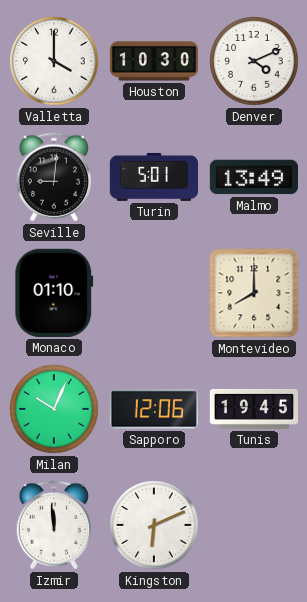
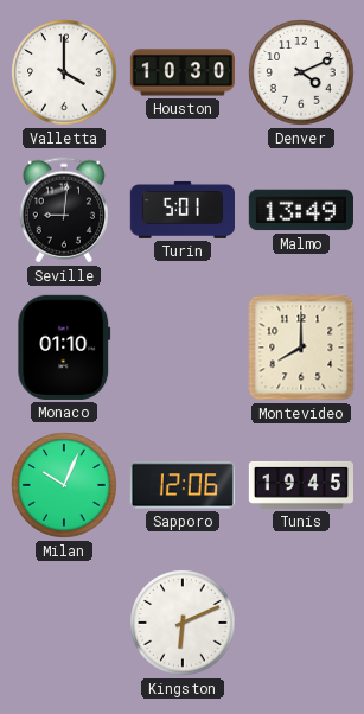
Izmir: 11:59 -> none
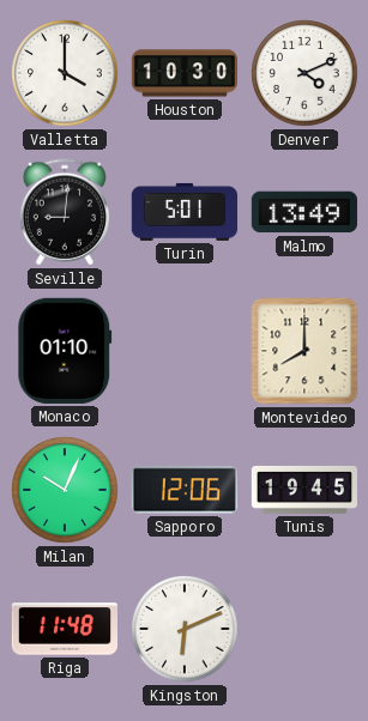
Riga: none -> 11:48
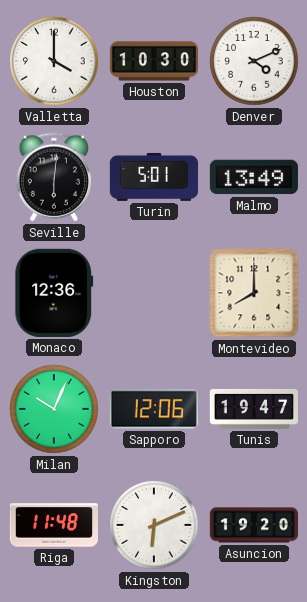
Seville: 9:01 -> 6:01
Monaco: 01:10 -> 12:36
Tunis: 19:45 -> 19:47
Asuncion: none -> 19:20
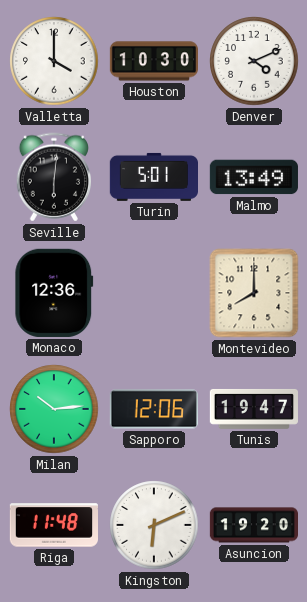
Milan: 10:04 -> 10:14
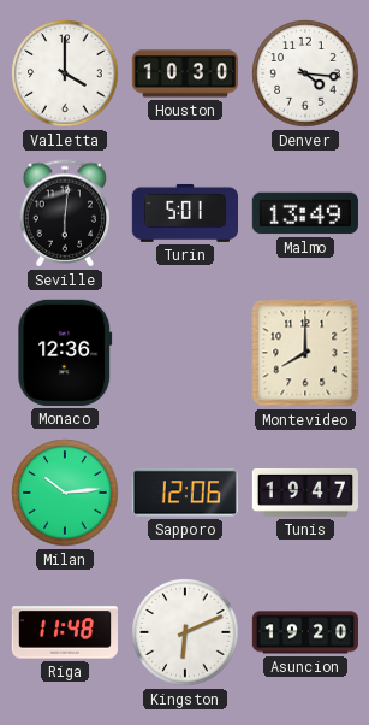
Denver: 4:11 -> 4:16
